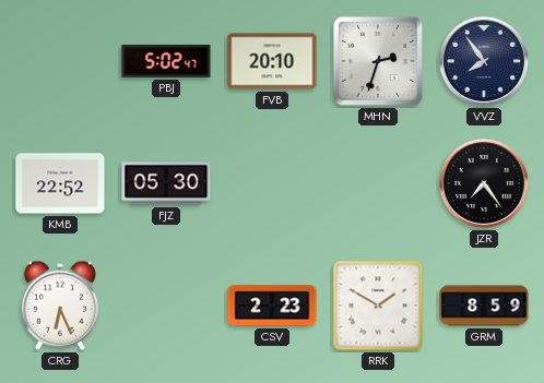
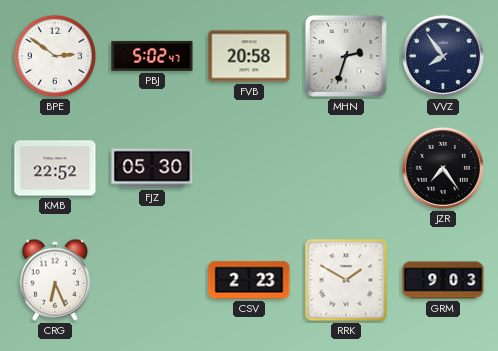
BPE: none -> 2:51
FVB: 20:10 -> 20:58
GRM: 8:59 -> 9:03
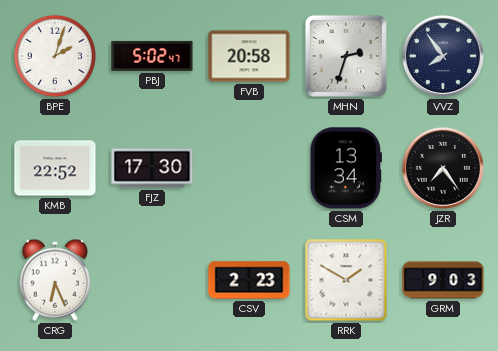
BPE: 2:51 -> 2:03
FJZ: 05:30 -> 17:30
CSM: none -> 13:34
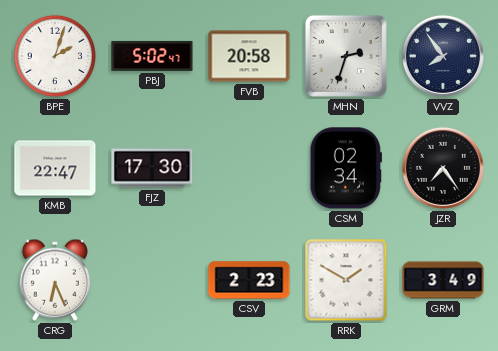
KMB: 22:52 -> 22:47
CSM: 13:34 -> 02:34
GRM: 9:03 -> 3:49
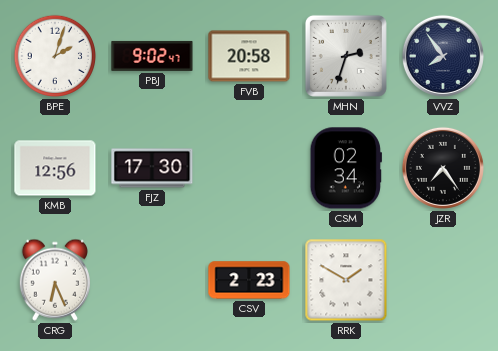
PBJ: 5:02 -> 9:02
KMB: 22:47 -> 12:56
GRM: 3:49 -> none
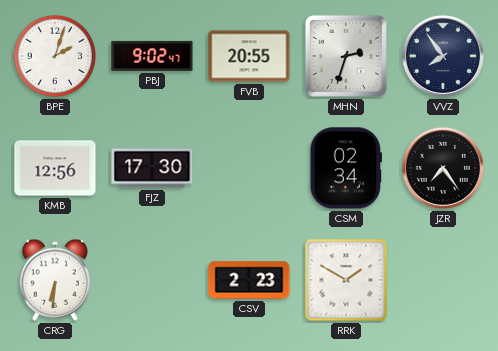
FVB: 20:58 -> 20:55
CRG: 6:26 -> 6:31
